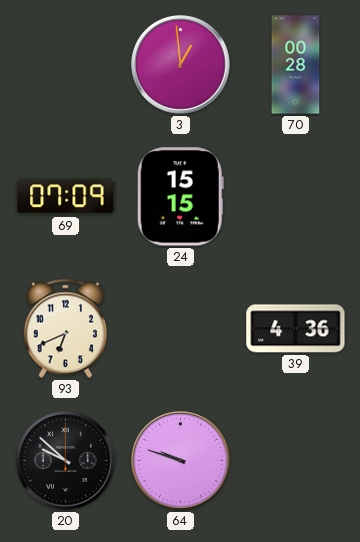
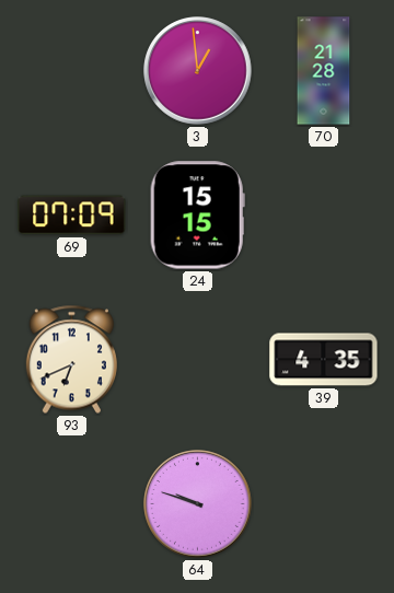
70: 00:28 -> 21:28
39: 4:36 -> 4:35
20: 9:52 -> none
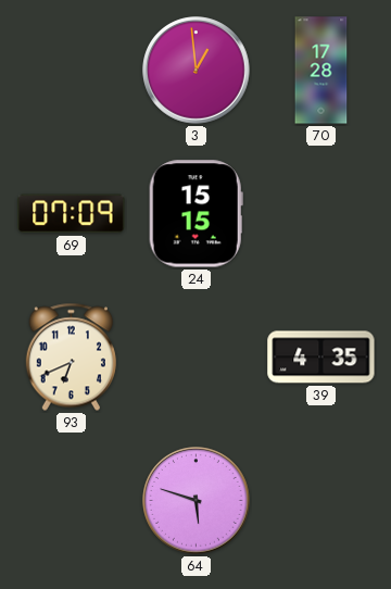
70: 21:28 -> 17:28
64: 9:48 -> 5:48
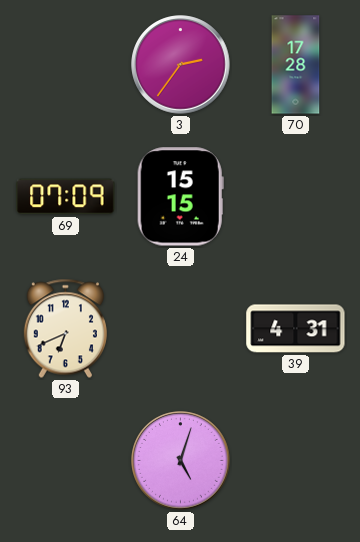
3: 12:59 -> 2:36
39: 4:35 -> 4:31
64: 5:48 -> 5:03
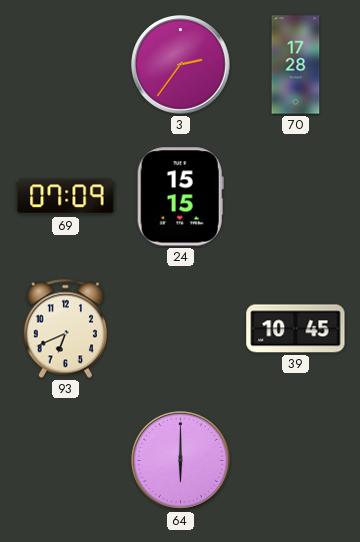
39: 4:31 -> 10:45
64: 5:03 -> 6:00
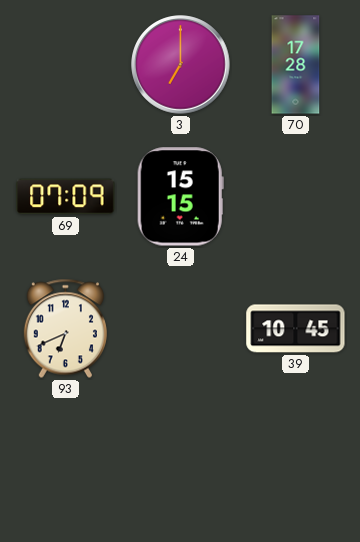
3: 2:36 -> 7:00
64: 6:00 -> none
